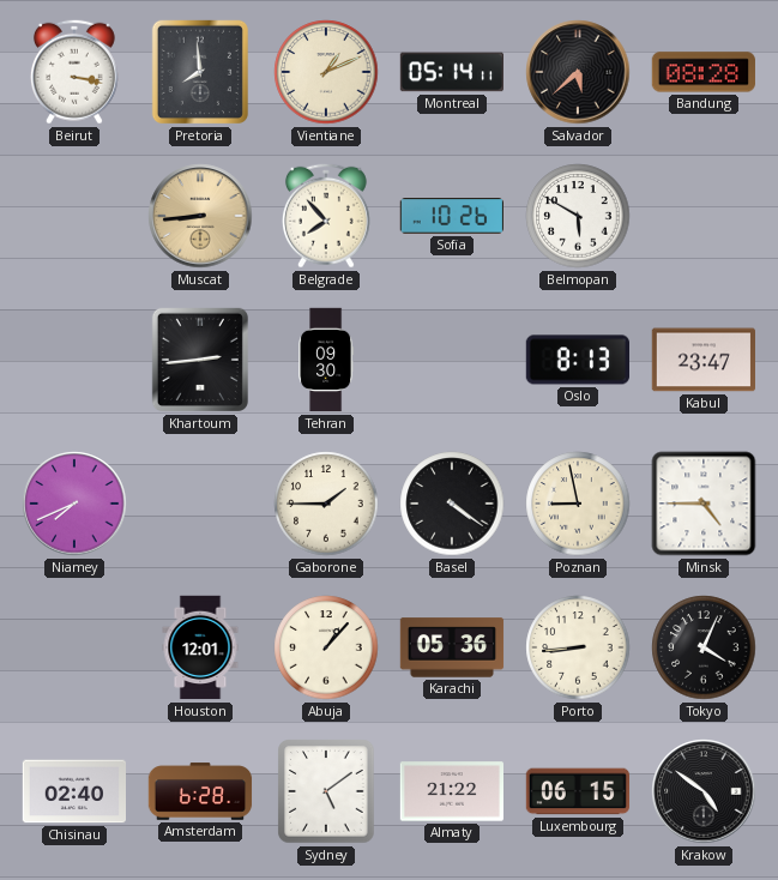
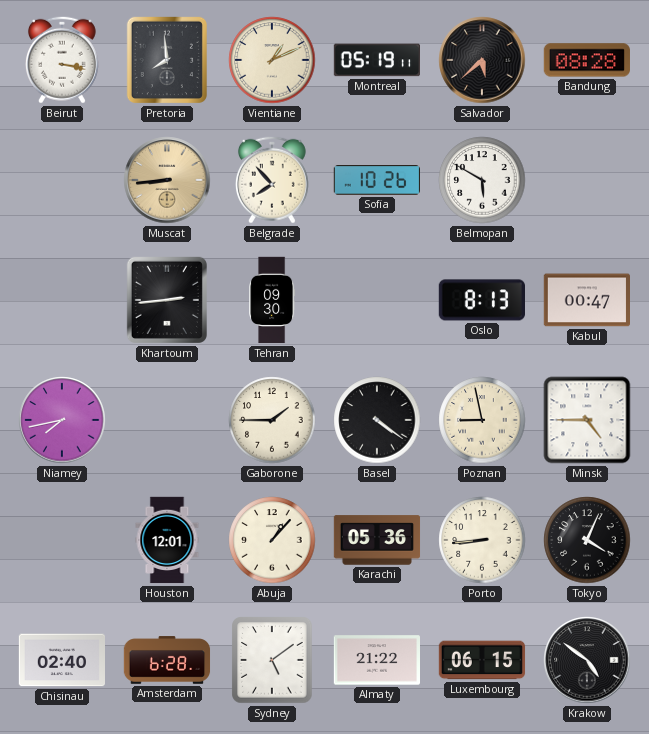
Montreal: 05:14 -> 05:19
Kabul: 23:47 -> 00:47
Niamey: 7:41 -> 7:43
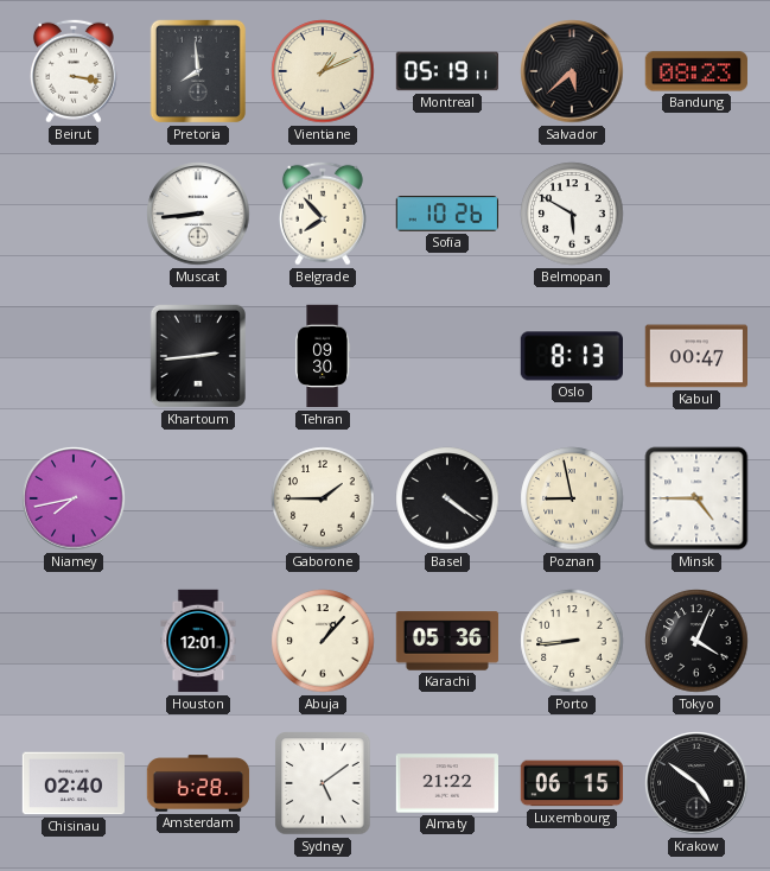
Bandung: 08:28 -> 08:23
Muscat dial: champagne -> white
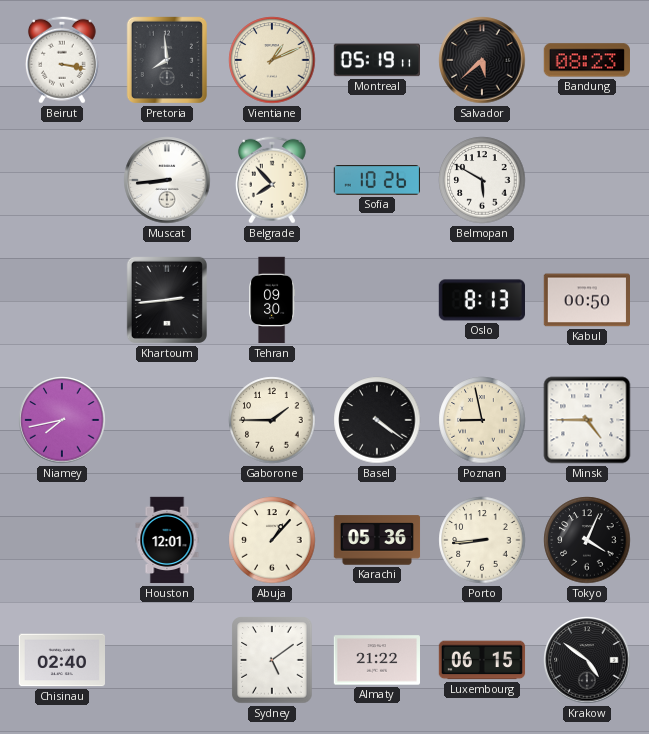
Kabul: 00:47 -> 00:50
Amsterdam: 6:28 -> none
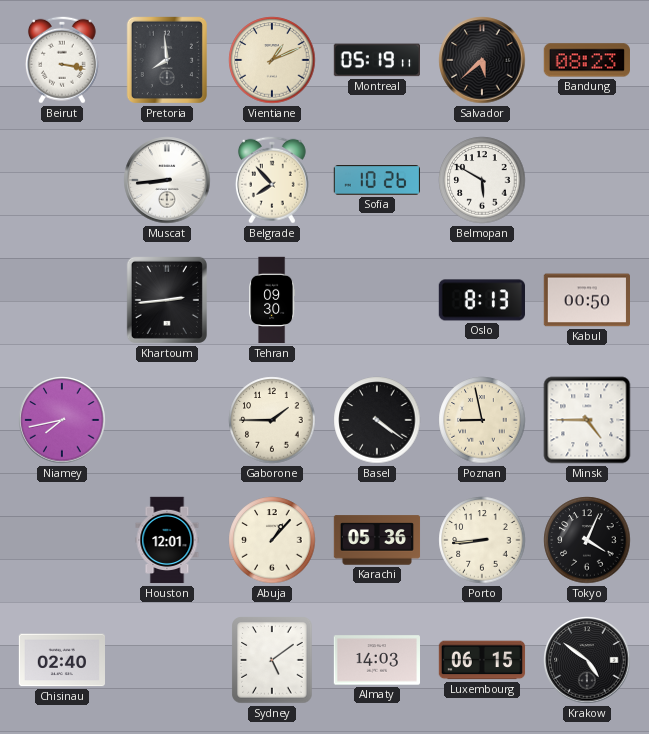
Almaty: 21:22 -> 14:03
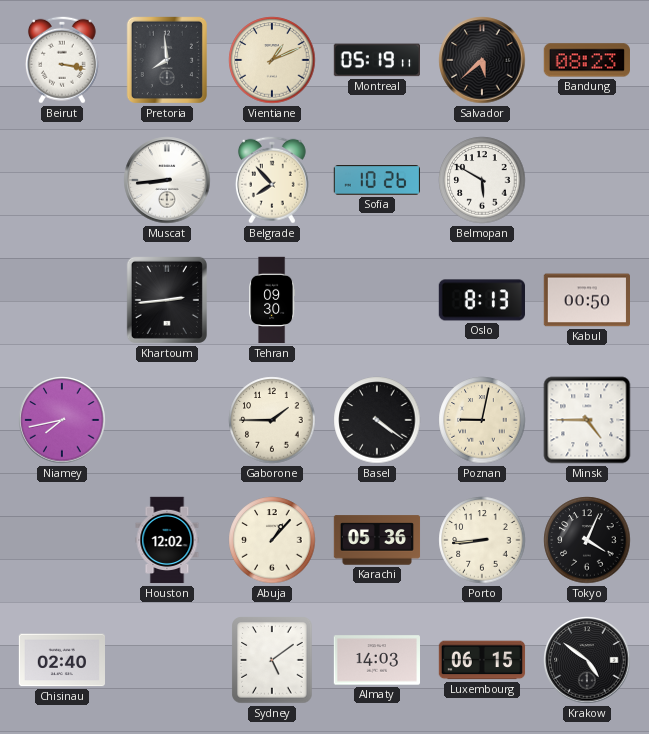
Poznan: 8:58 -> 9:02
Houston: 12:01 -> 12:02
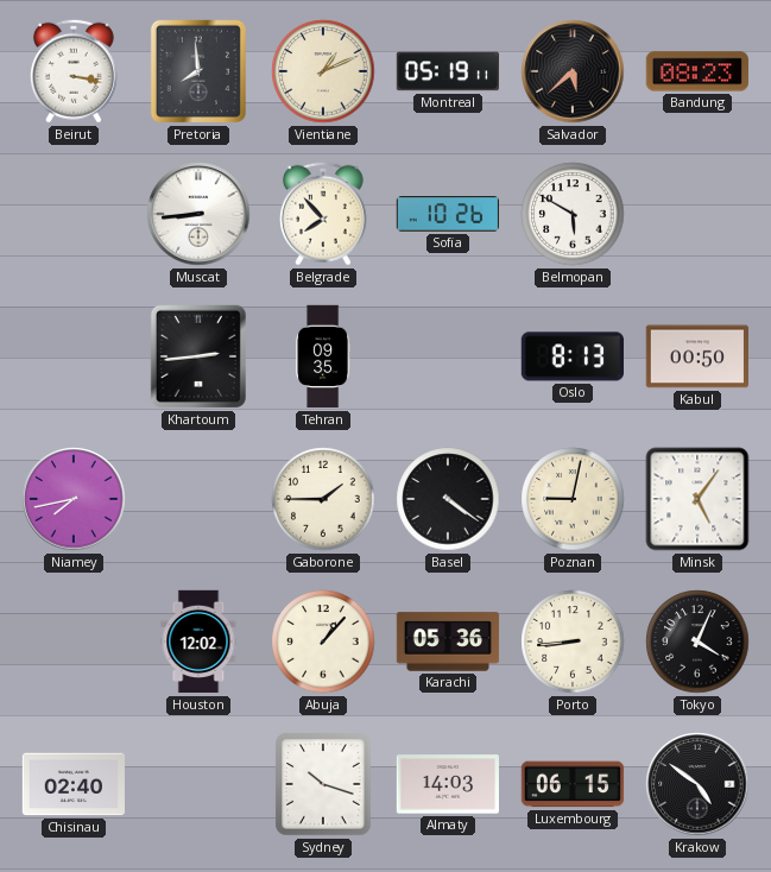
Tehran: 09:30 -> 09:35
Minsk: 4:45 -> 5:06
Sydney: 5:09 -> 10:18
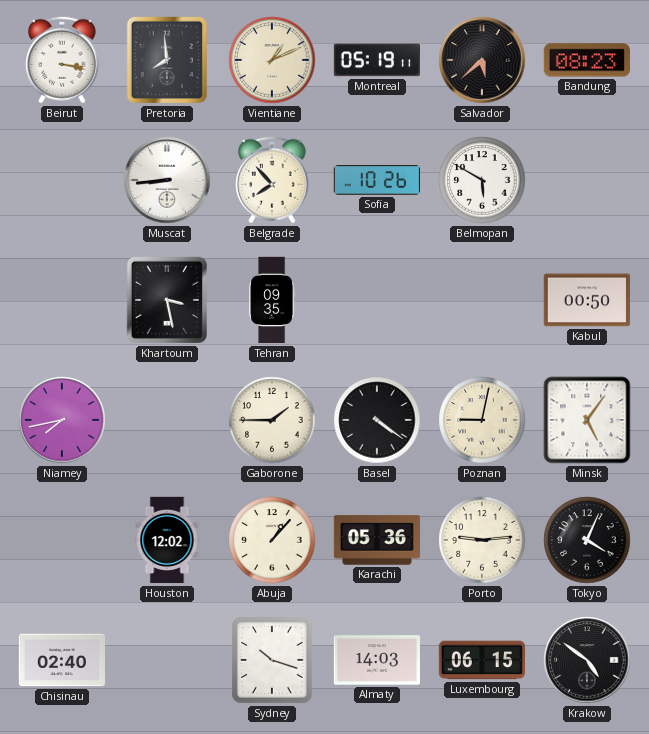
Khartoum: 2:44 -> 3:28
Oslo: 8:13 -> none
Porto: 8:44 -> 9:14
